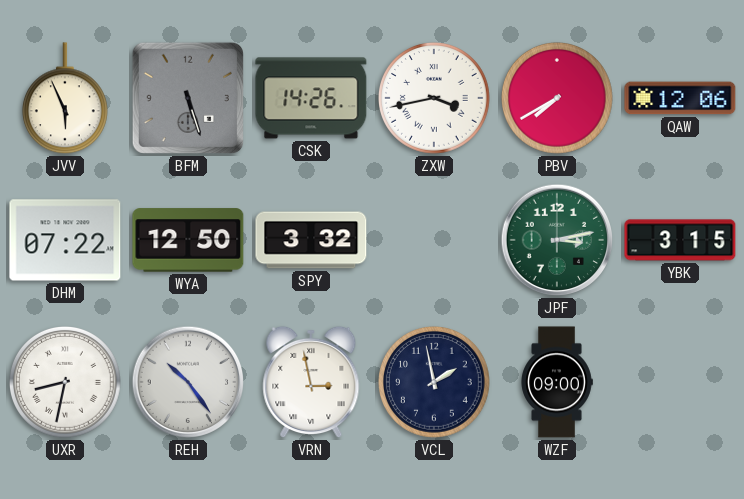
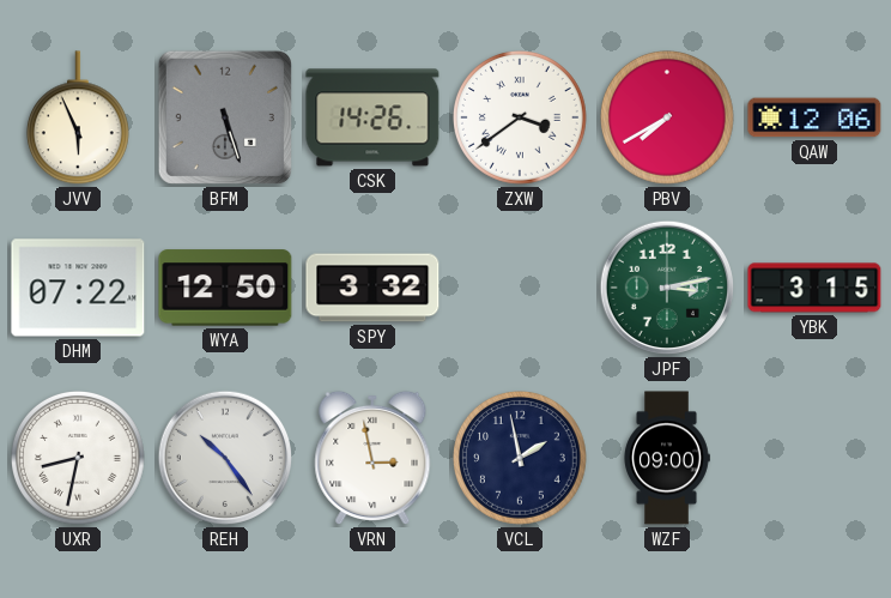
ZXW: 3:43 -> 3:39
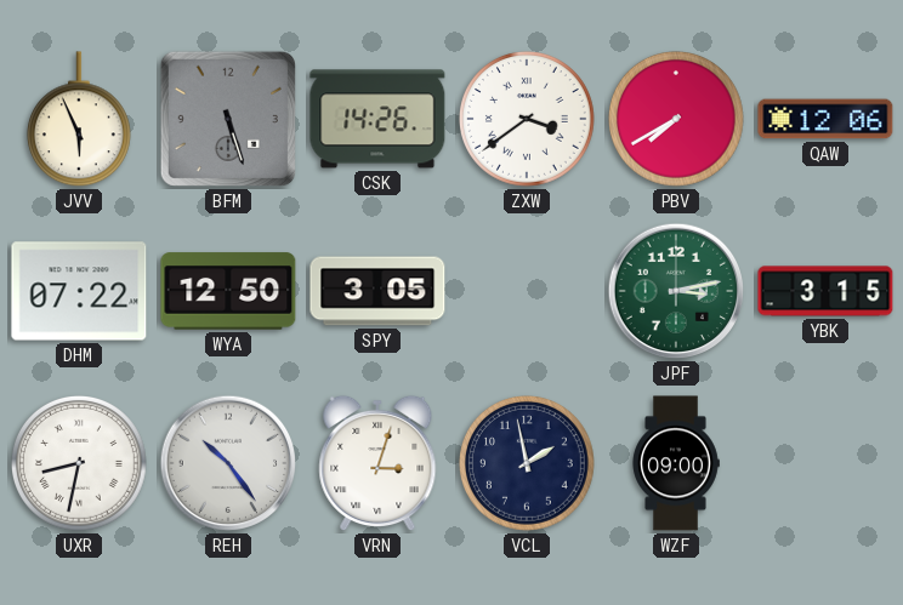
SPY: 3:32 -> 3:05
VRN: 2:58 -> 3:03
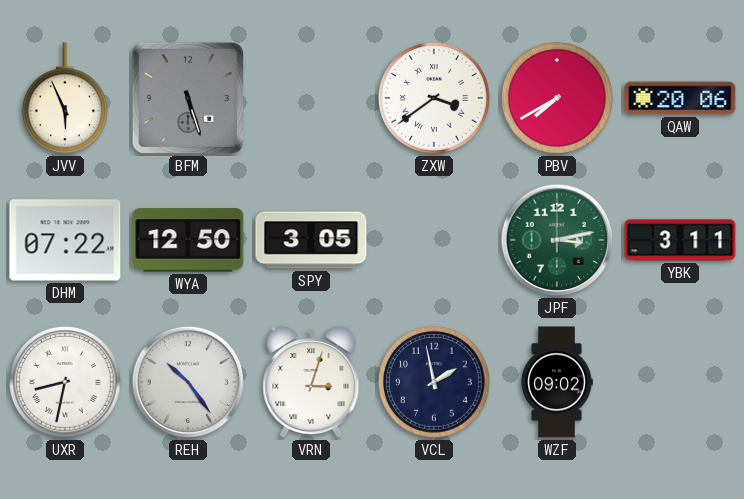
CSK: 14:26 -> none
QAW: 12:06 -> 20:06
YBK: 3:15 -> 3:11
WZF: 09:00 -> 09:02
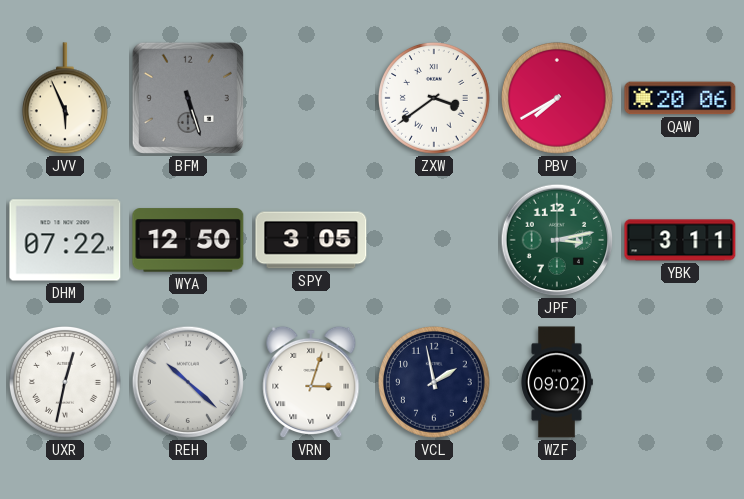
UXR: 8:32 -> 12:32
REH: 10:24 -> 10:22
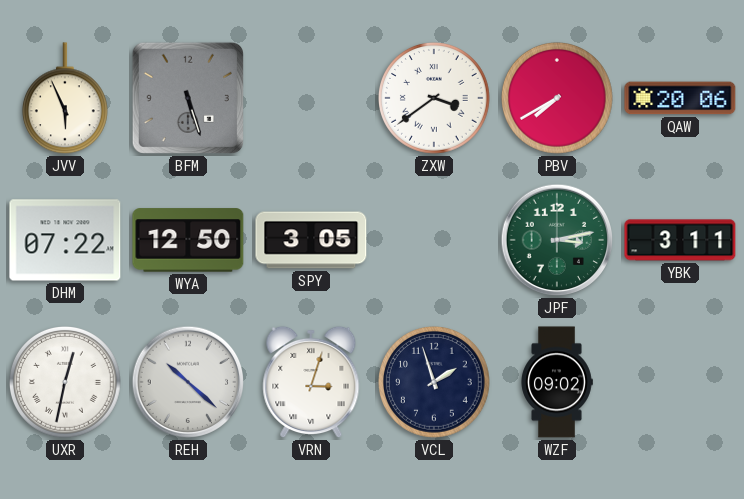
VCL: 1:58 -> 1:57
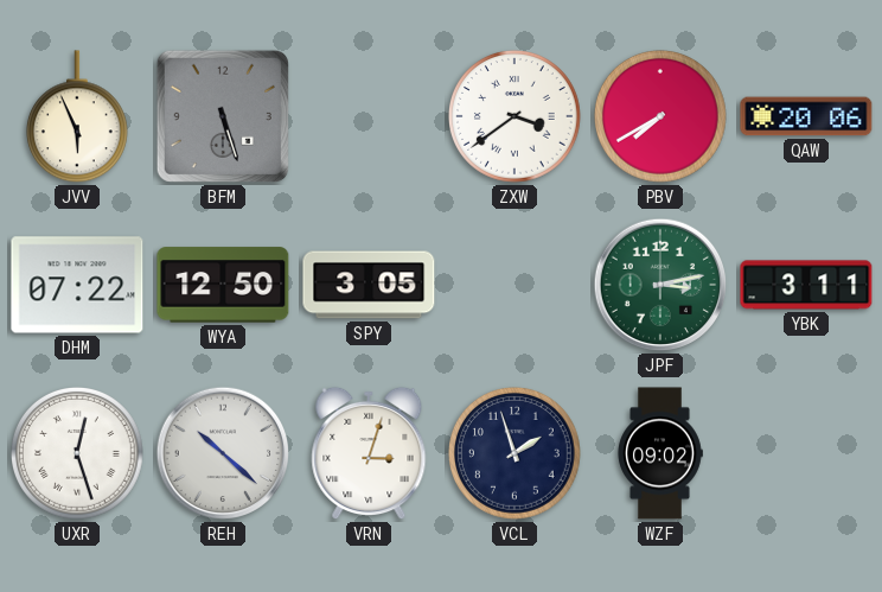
UXR: 12:32 -> 12:27
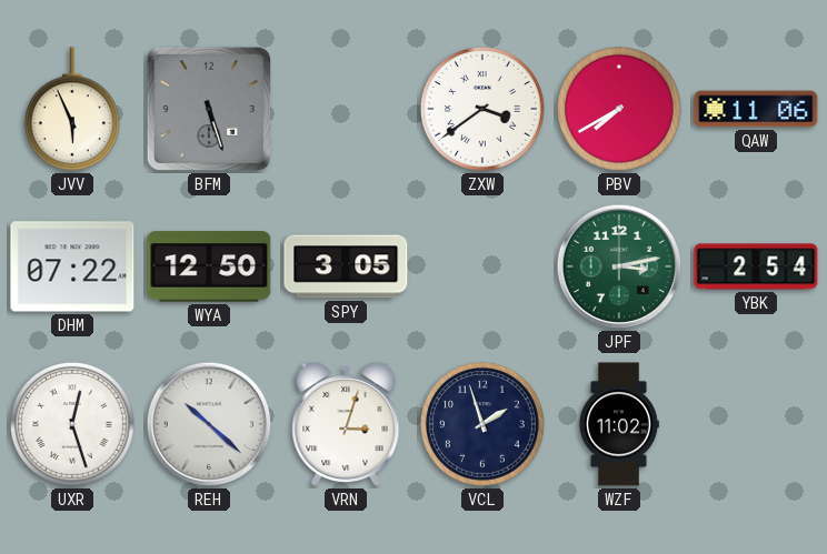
QAW: 20:06 -> 11:06
YBK: 3:11 -> 2:54
WZF: 09:02 -> 11:02
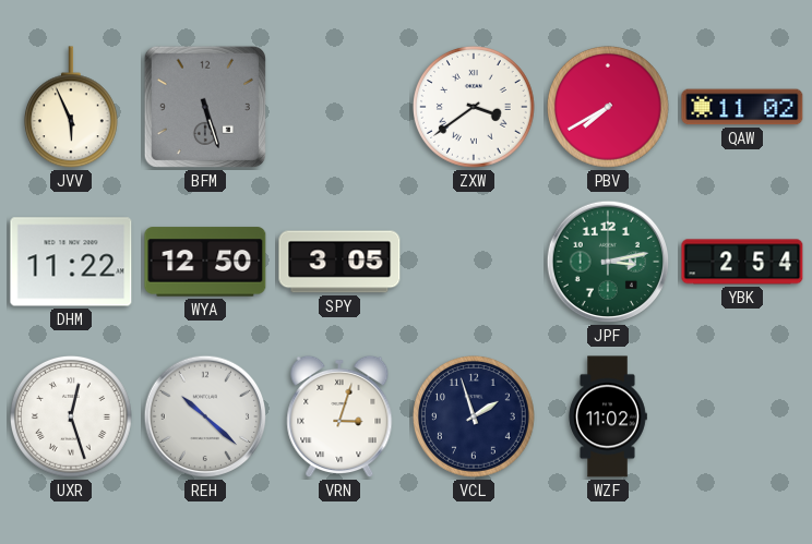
QAW: 11:06 -> 11:02
DHM: 07:22 -> 11:22
